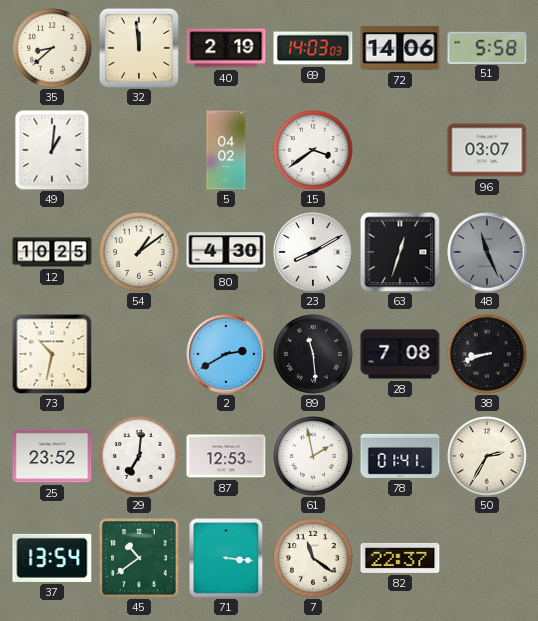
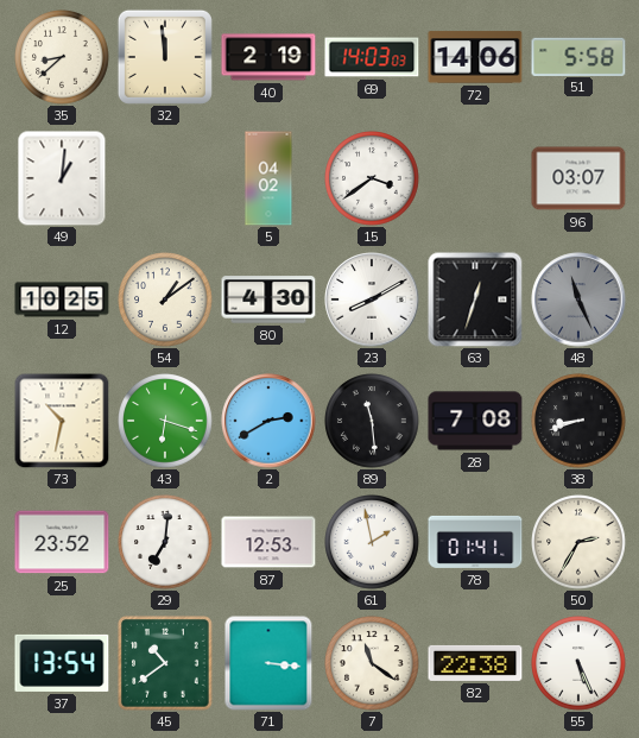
43: none -> 6:18
82: 22:37 -> 22:38
55: none -> 5:26
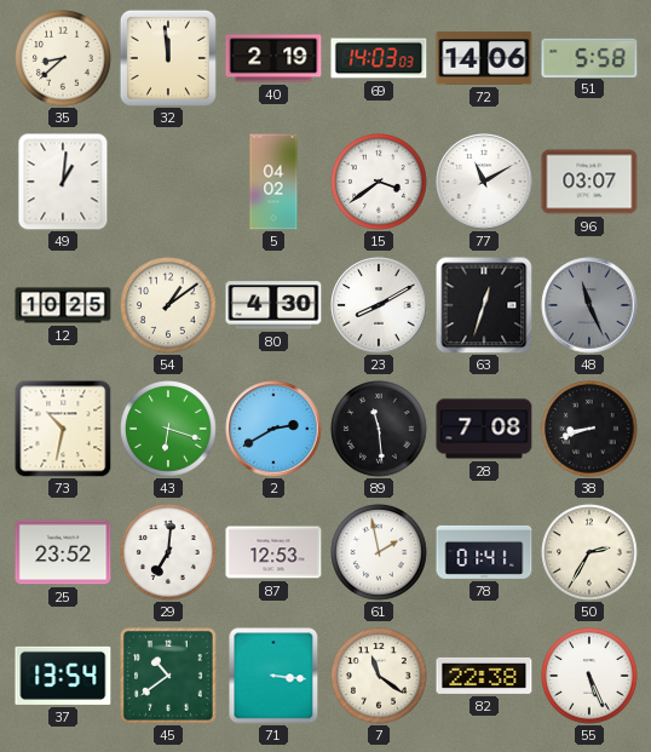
77: none -> 11:10
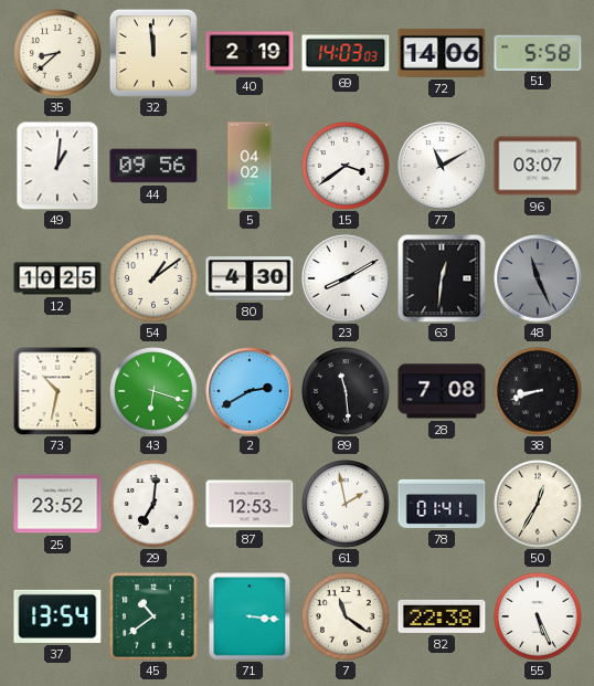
44: none -> 09:56
63: 12:33 -> 12:31
50: 2:35 -> 12:35
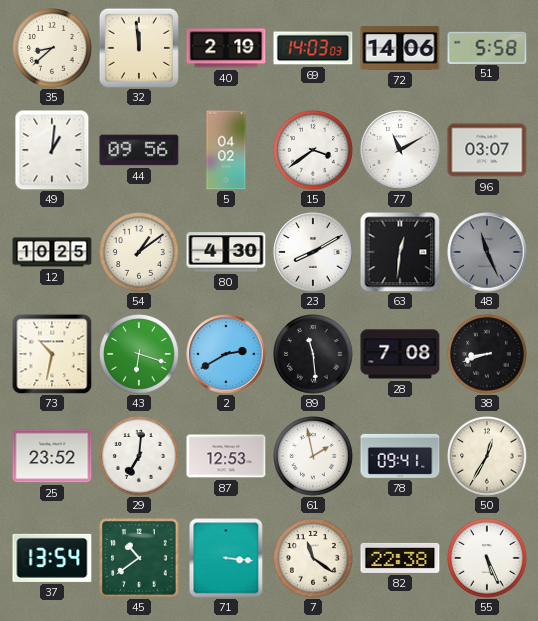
78: 01:41 -> 09:41
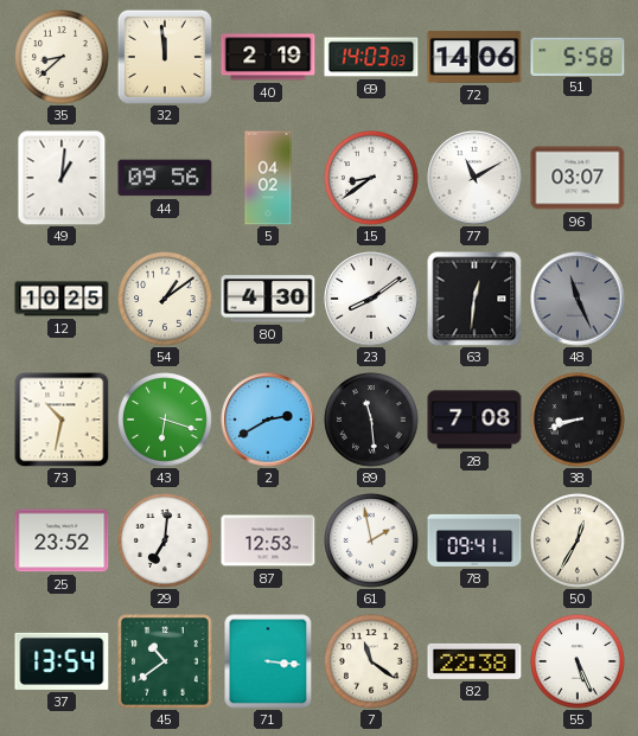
15: 3:39 -> 8:39
23: 8:10 -> 8:09
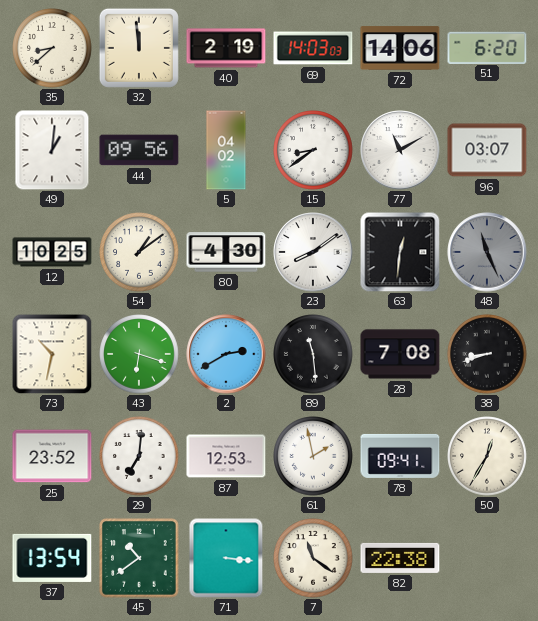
51: 5:58 -> 6:20
55: 5:26 -> none
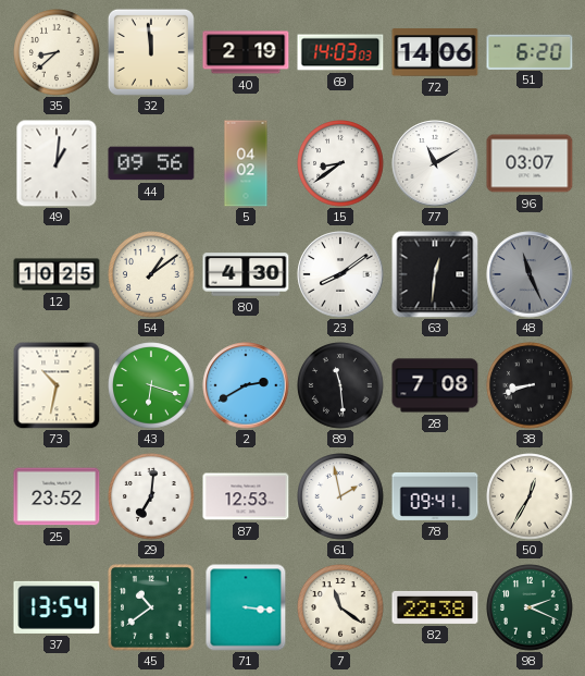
98: none -> 2:19
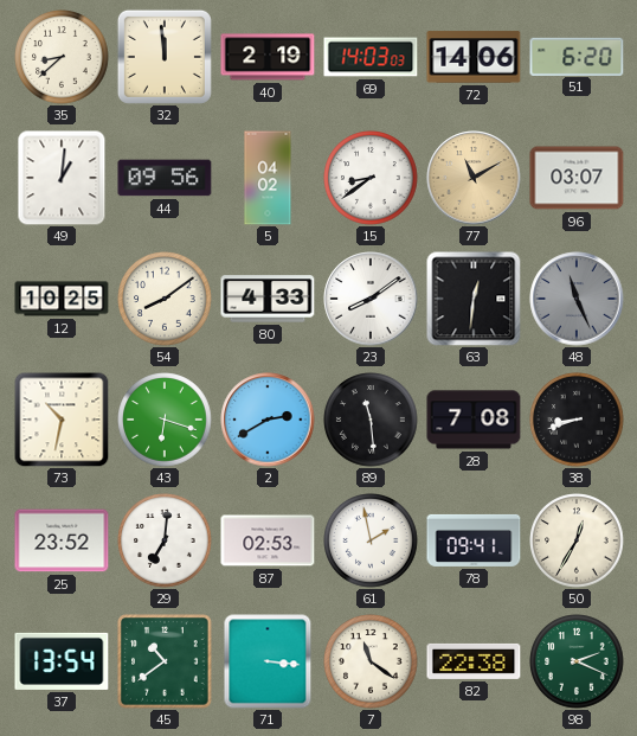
77 dial: white -> champagne
54: 1:09 -> 8:09
80: 4:30 -> 4:33
87: 12:53 -> 02:53
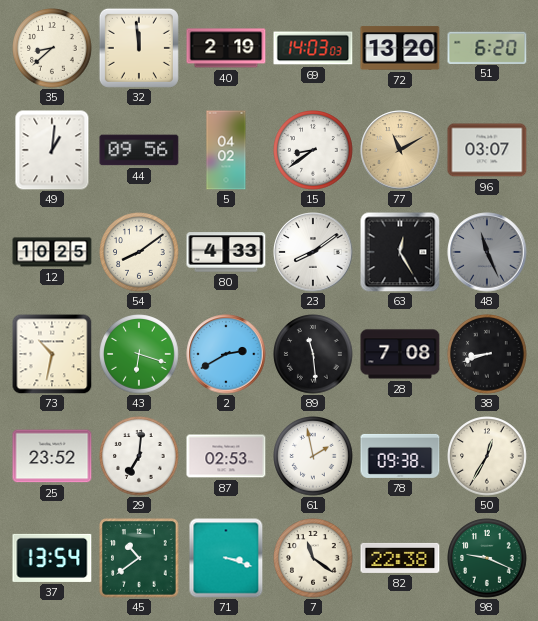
72: 14:06 -> 13:20
63: 12:31 -> 12:25
78: 09:41 -> 09:38
71: 3:16 -> 3:18
98: 2:19 -> 9:19
